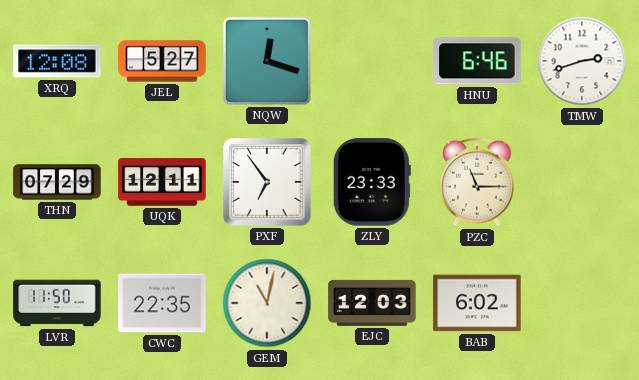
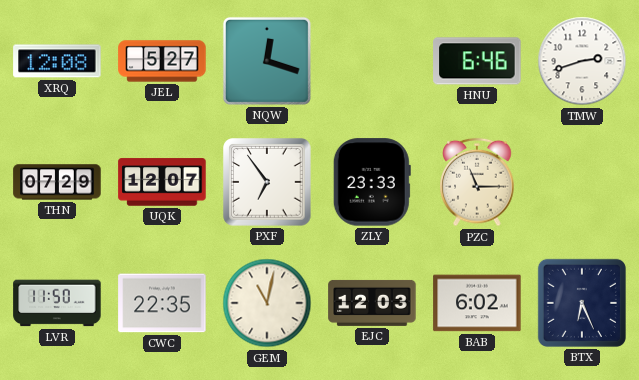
UQK: 12:11 -> 12:07
BTX: none -> 6:26
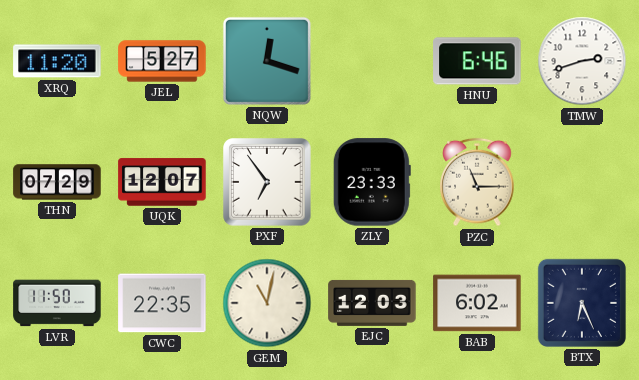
XRQ: 12:08 -> 11:20
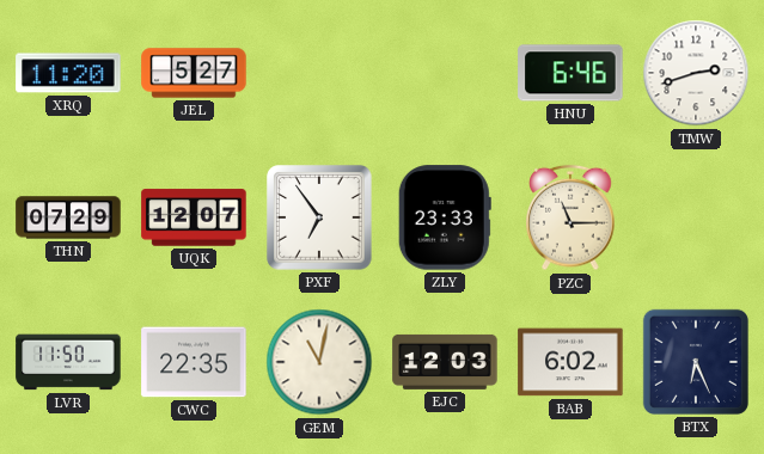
NQW: 12:18 -> none
